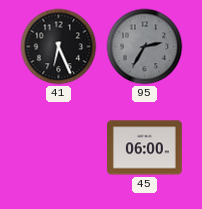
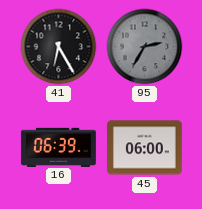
41: 6:26 -> 6:25
16: none -> 06:39
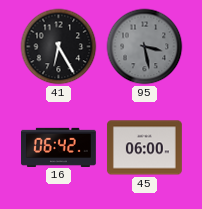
95: 2:35 -> 3:28
16: 06:39 -> 06:42
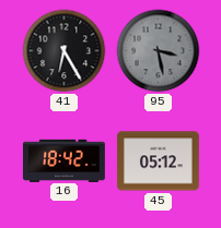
16: 06:42 -> 18:42
45: 06:00 -> 05:12
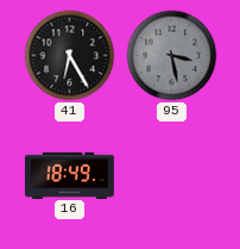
16: 18:42 -> 18:49
45: 05:12 -> none
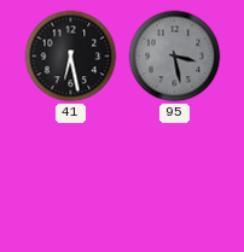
41: 6:25 -> 6:28
16: 18:49 -> none
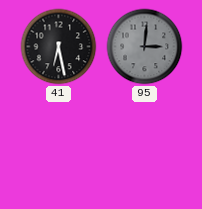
95: 3:28 -> 3:01
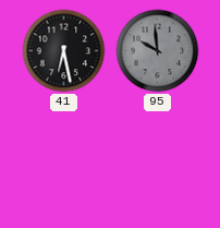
95: 3:01 -> 9:59
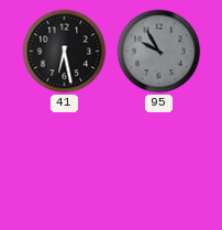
95: 9:59 -> 9:55
